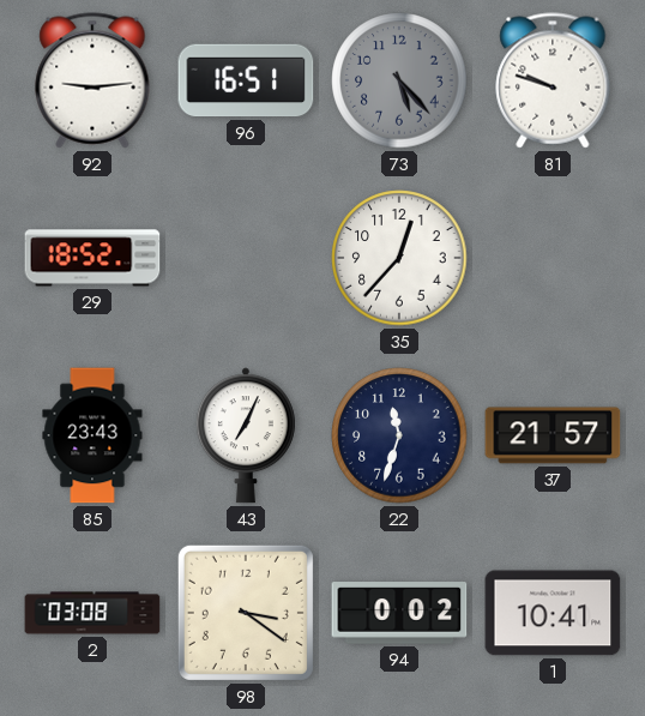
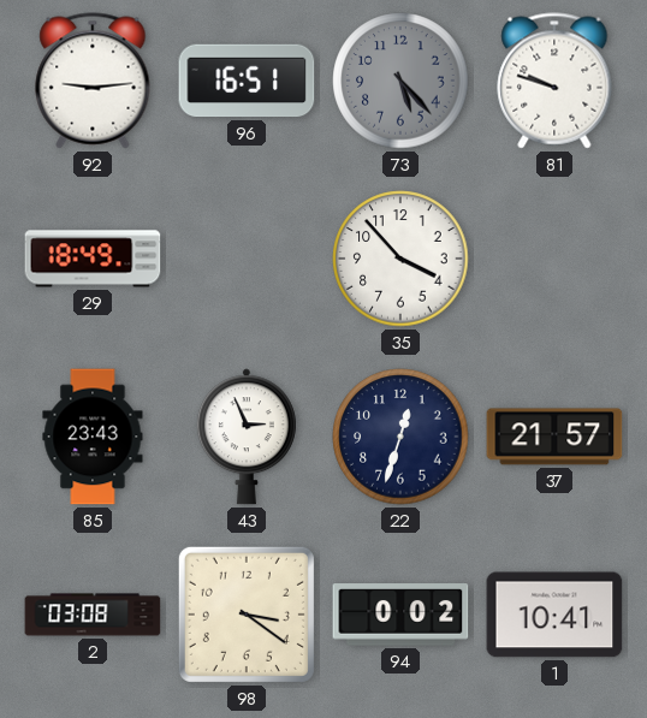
29: 18:52 -> 18:49
35: 12:37 -> 3:53
43: 7:04 -> 2:56
22: 11:33 -> 12:33
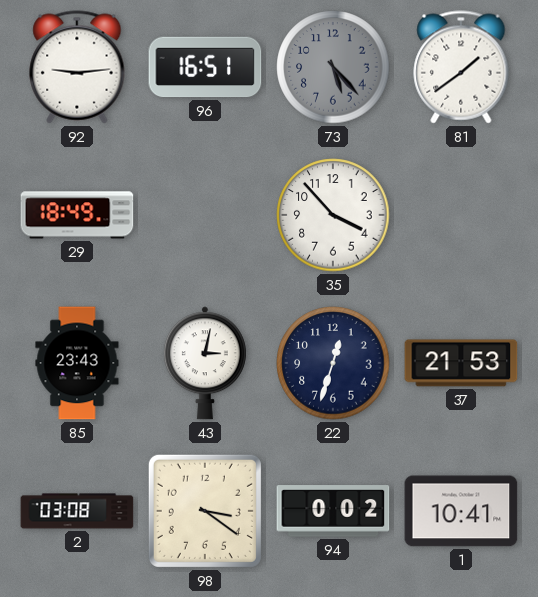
81: 9:48 -> 1:39
43: 2:56 -> 3:02
37: 21:57 -> 21:53
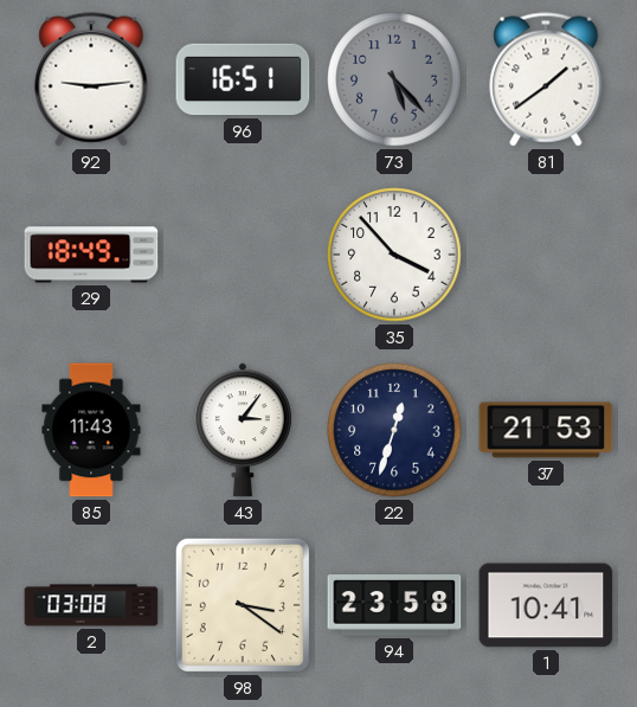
85: 23:43 -> 11:43
43: 3:02 -> 3:06
94: 0:02 -> 23:58
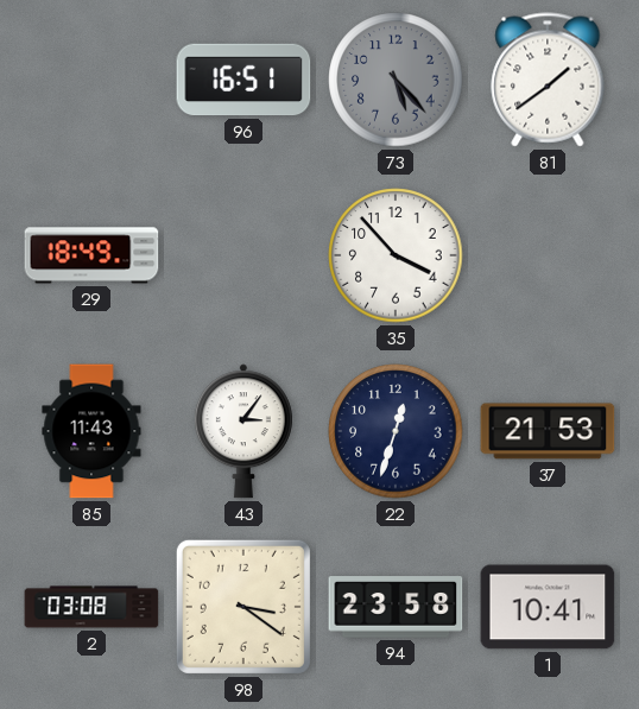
92: 9:14 -> none
